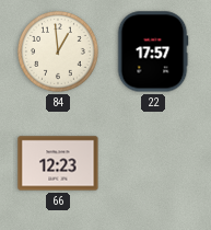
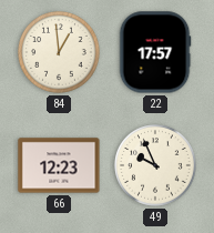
49: none -> 9:56
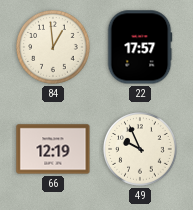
66: 12:23 -> 12:19
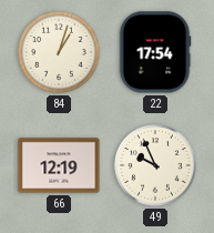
84: 12:59 -> 1:03
22: 17:57 -> 17:54
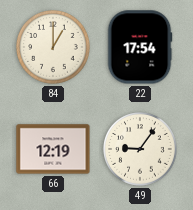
84: 1:03 -> 1:00
49: 9:56 -> 9:06
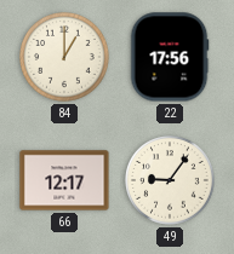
22: 17:54 -> 17:56
66: 12:19 -> 12:17
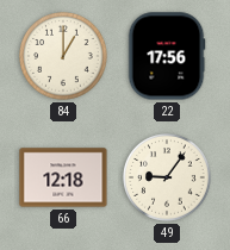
66: 12:17 -> 12:18
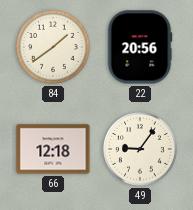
84: 1:00 -> 1:39
22: 17:56 -> 20:56
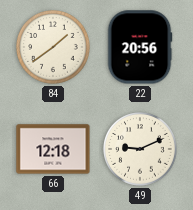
49: 9:06 -> 9:11
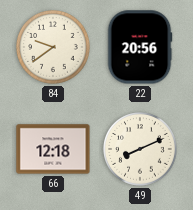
84: 1:39 -> 9:39
49: 9:11 -> 8:11
